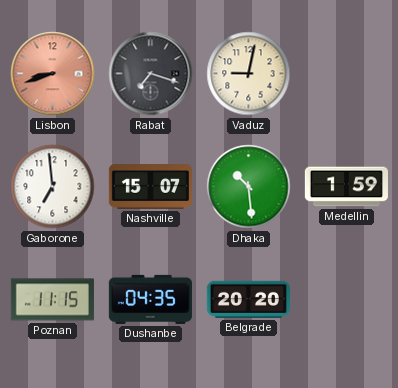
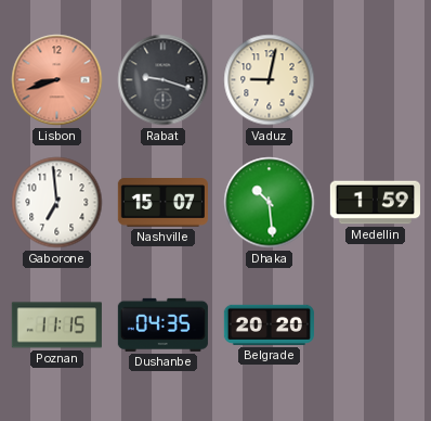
Rabat: 7:18 -> 9:18
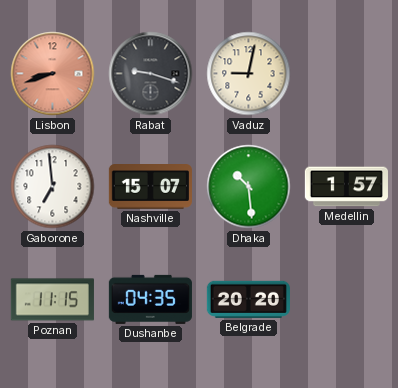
Medellin: 1:59 -> 1:57
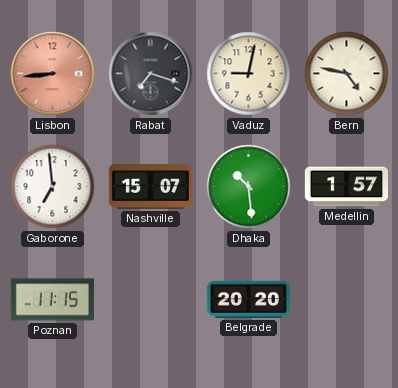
Lisbon: 8:42 -> 8:44
Rabat: 9:18 -> 7:18
Bern: none -> 4:47
Dushanbe: 04:35 -> none
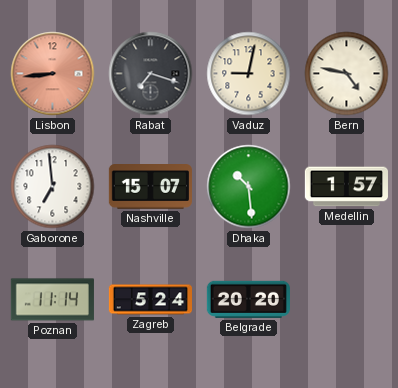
Poznan: 11:15 -> 11:14
Zagreb: none -> 5:24
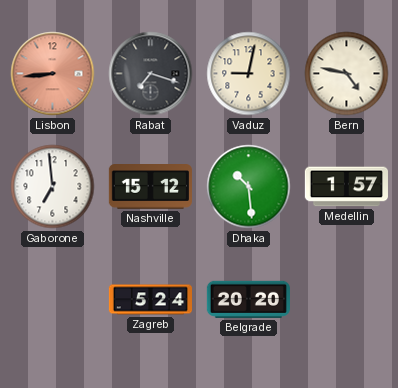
Nashville: 15:07 -> 15:12
Poznan: 11:14 -> none
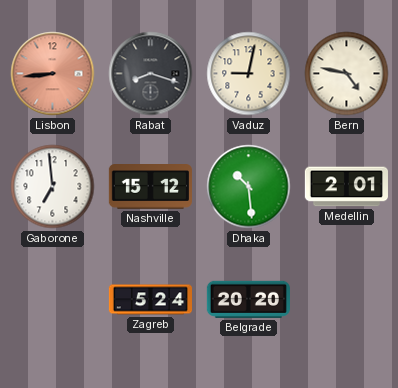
Rabat: 7:18 -> 8:18
Medellin: 1:57 -> 2:01
